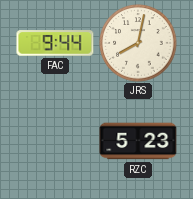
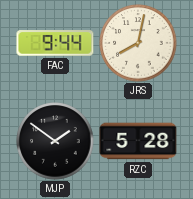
MJP: none -> 1:51
RZC: 5:23 -> 5:28
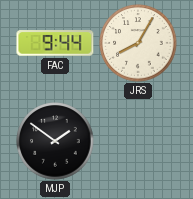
JRS: 8:02 -> 8:05
RZC: 5:28 -> none
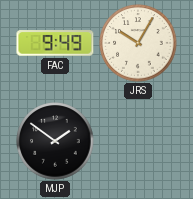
FAC: 9:44 -> 9:49
JRS: 8:05 -> 10:05
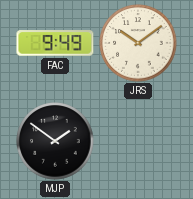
JRS: 10:05 -> 10:09
